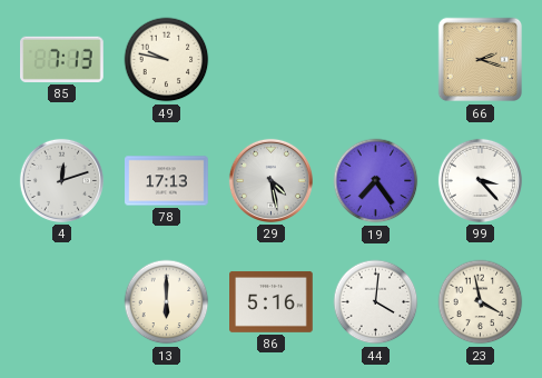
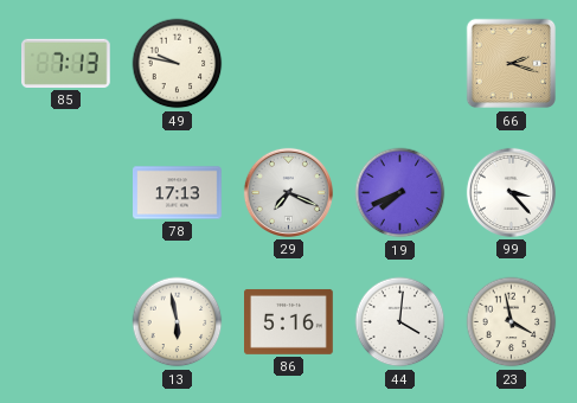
4: 12:12 -> none
29: 4:28 -> 7:19
19: 7:24 -> 7:41
13: 6:00 -> 5:58
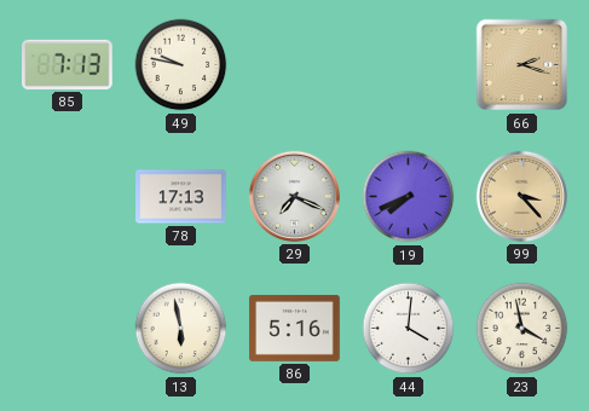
99 dial: white -> champagne
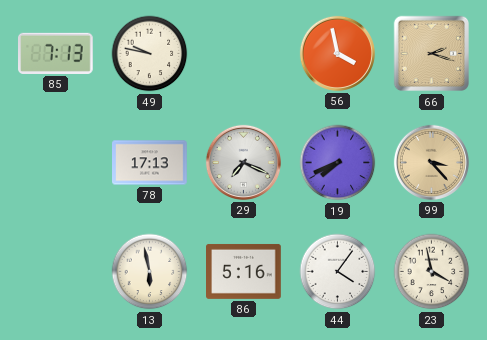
56: none -> 3:58
44: 4:01 -> 4:06
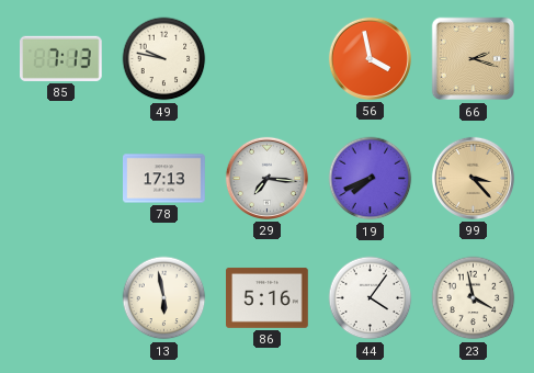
29: 7:19 -> 7:16
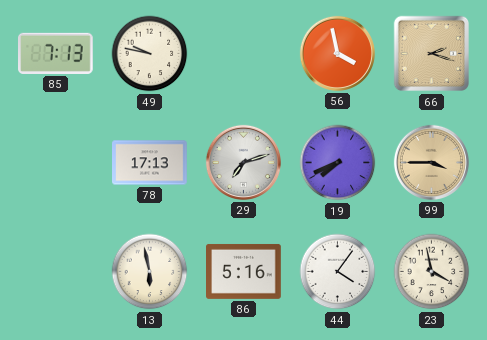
29: 7:16 -> 7:12
99: 3:23 -> 3:45
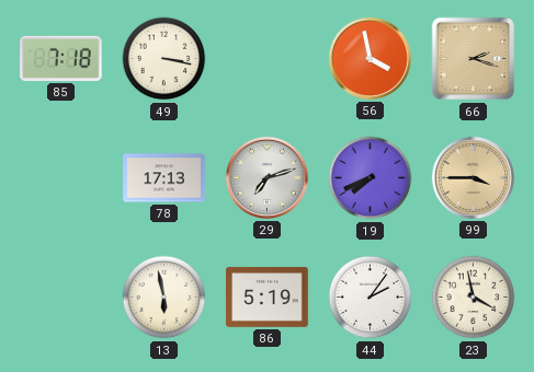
85: 7:13 -> 7:18
49: 9:47 -> 3:17
86: 5:16 -> 5:19
44: 4:06 -> 2:06
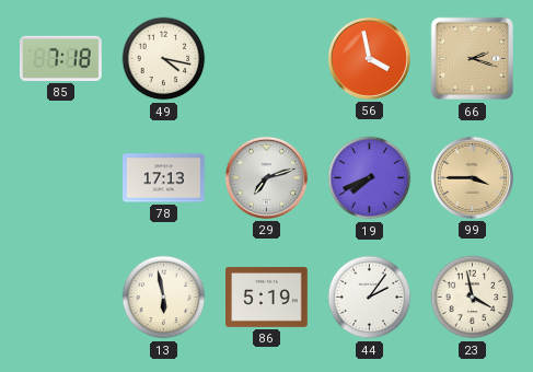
49: 3:17 -> 4:17
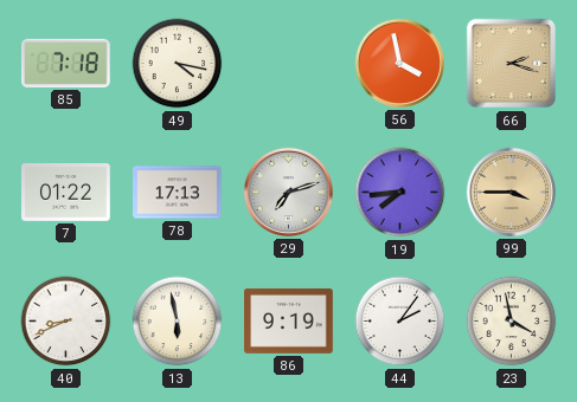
7: none -> 01:22
19: 7:41 -> 7:44
40: none -> 8:41
86: 5:19 -> 9:19
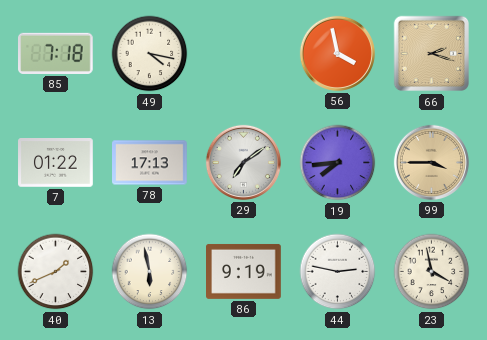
29: 7:12 -> 7:09
40: 8:41 -> 1:41
44: 2:06 -> 2:47
